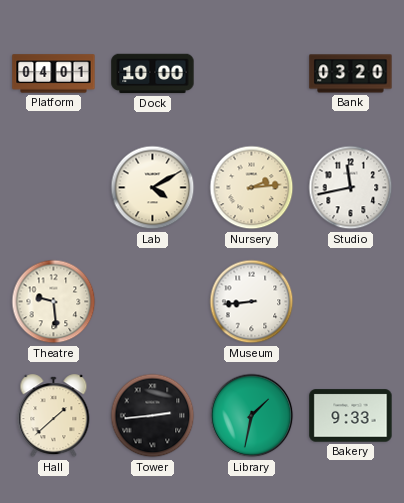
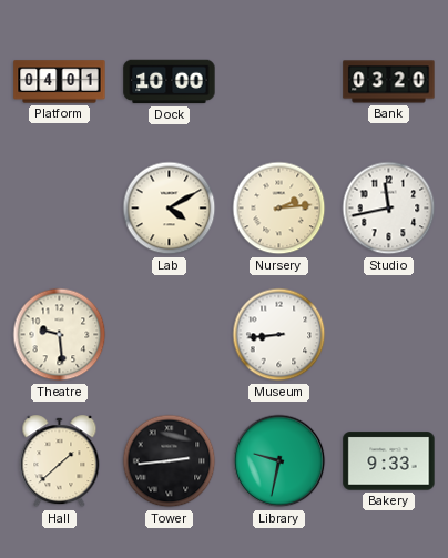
Library: 1:32 -> 9:32
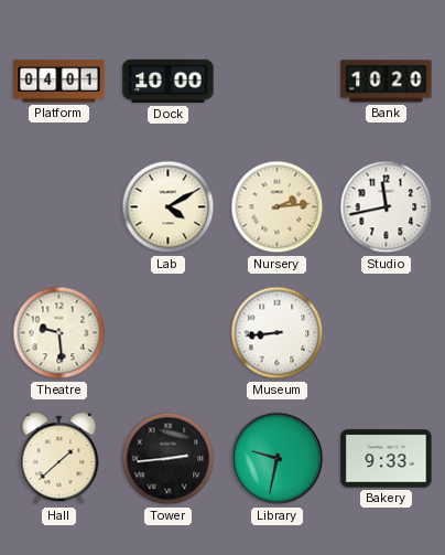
Bank: 03:20 -> 10:20
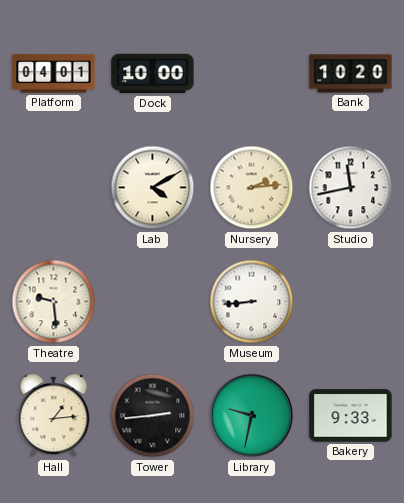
Hall: 1:38 -> 1:14
